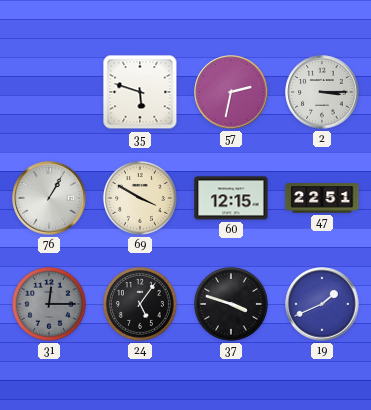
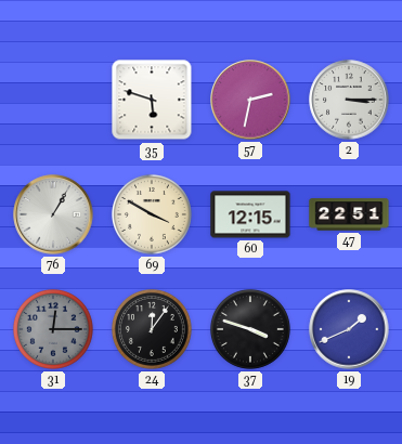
24: 5:06 -> 12:06
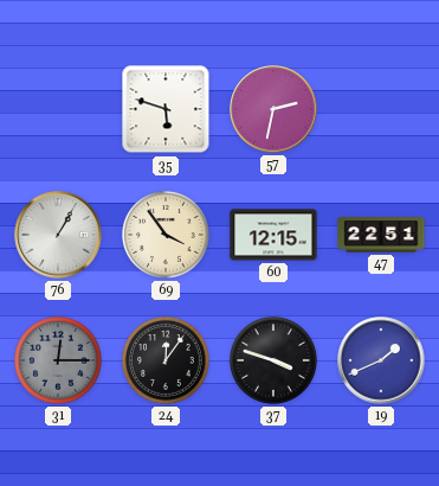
2: 3:15 -> none
69: 3:50 -> 3:54
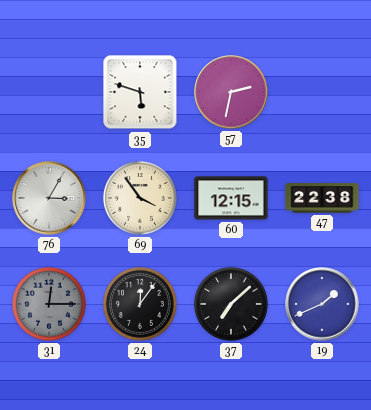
76: 1:05 -> 3:05
47: 22:51 -> 22:38
37: 3:48 -> 7:08
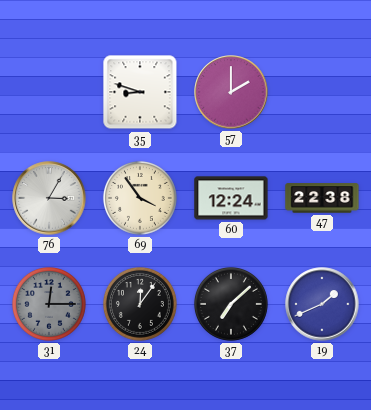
35: 5:48 -> 8:48
57: 2:32 -> 2:00
60: 12:15 -> 12:24
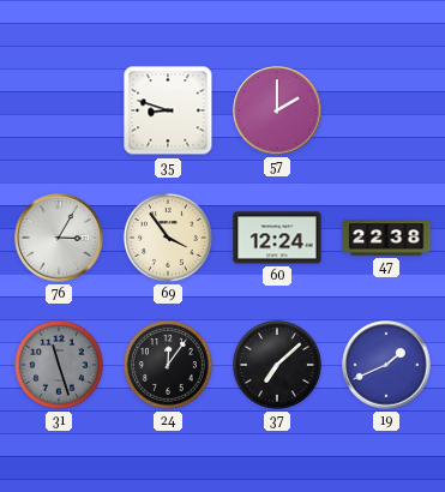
31: 12:15 -> 11:27
